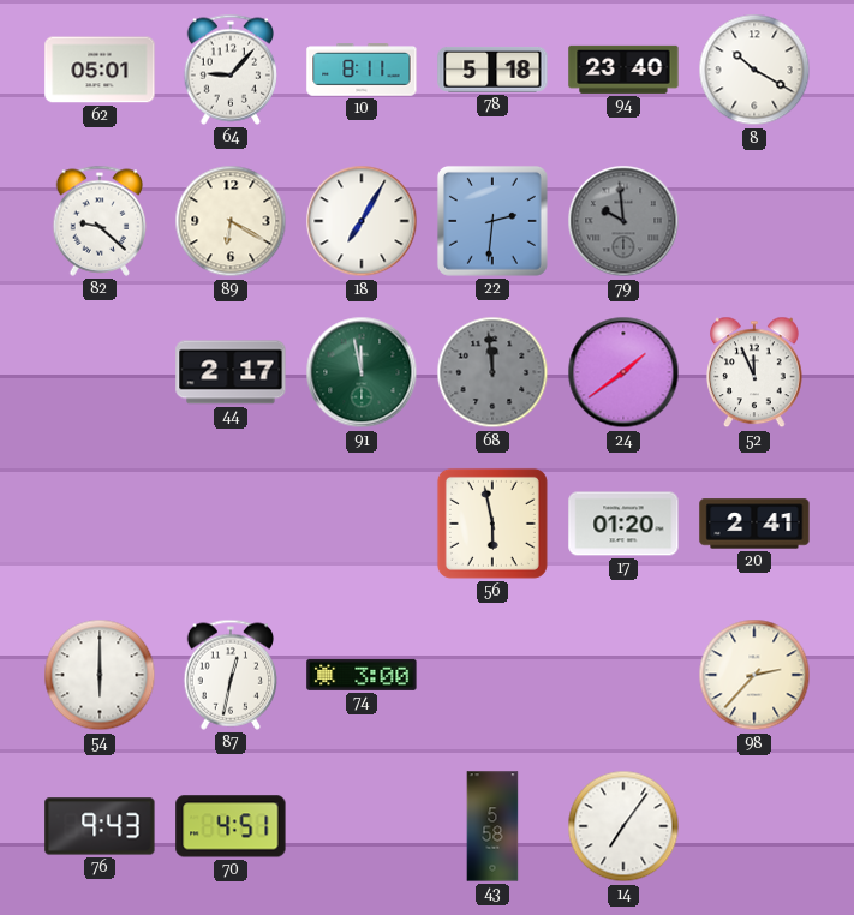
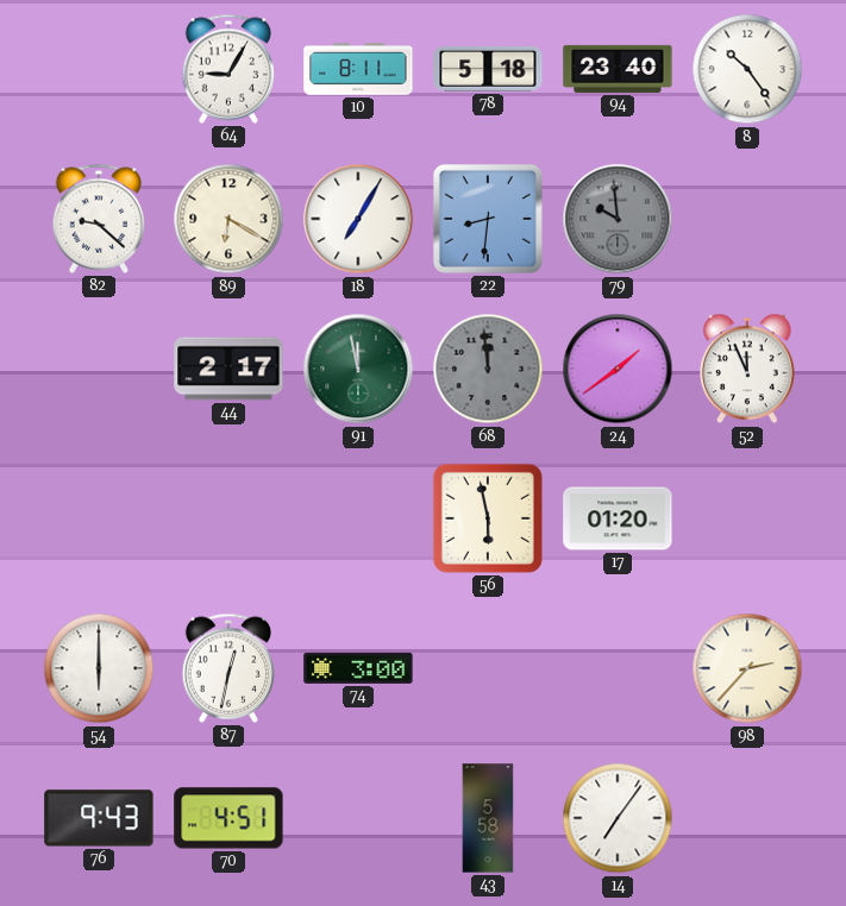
62: 05:01 -> none
64: 9:07 -> 9:05
8: 10:20 -> 10:24
22: 2:31 -> 8:31
20: 2:41 -> none
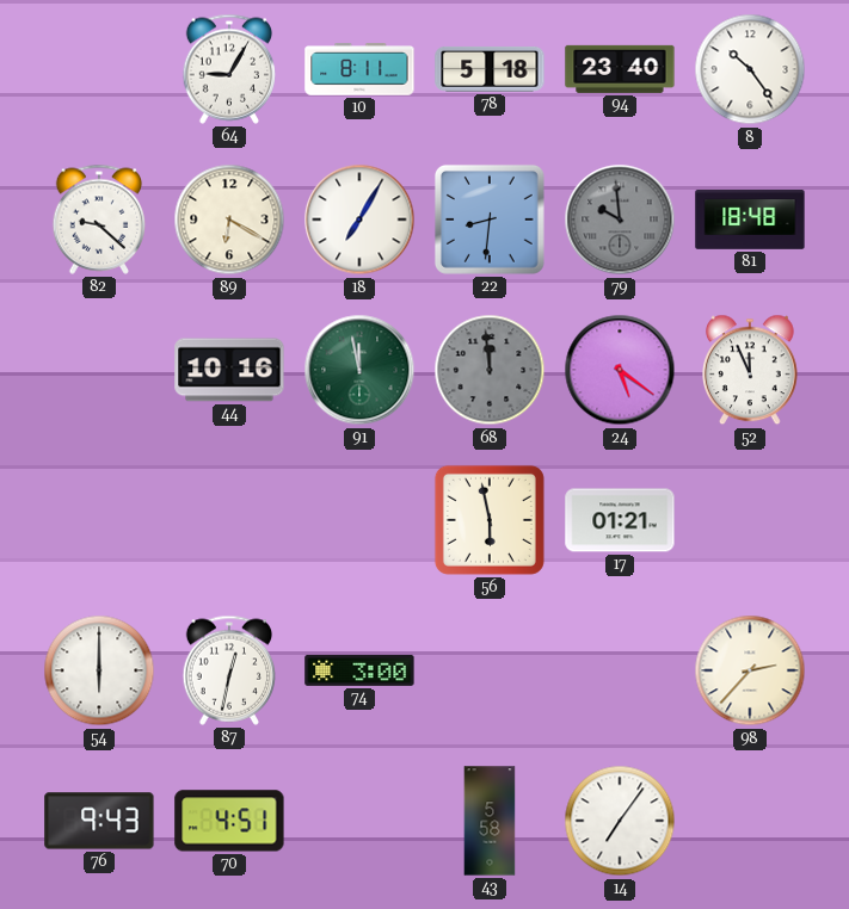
81: none -> 18:48
44: 2:17 -> 10:16
24: 1:39 -> 5:21
17: 01:20 -> 01:21
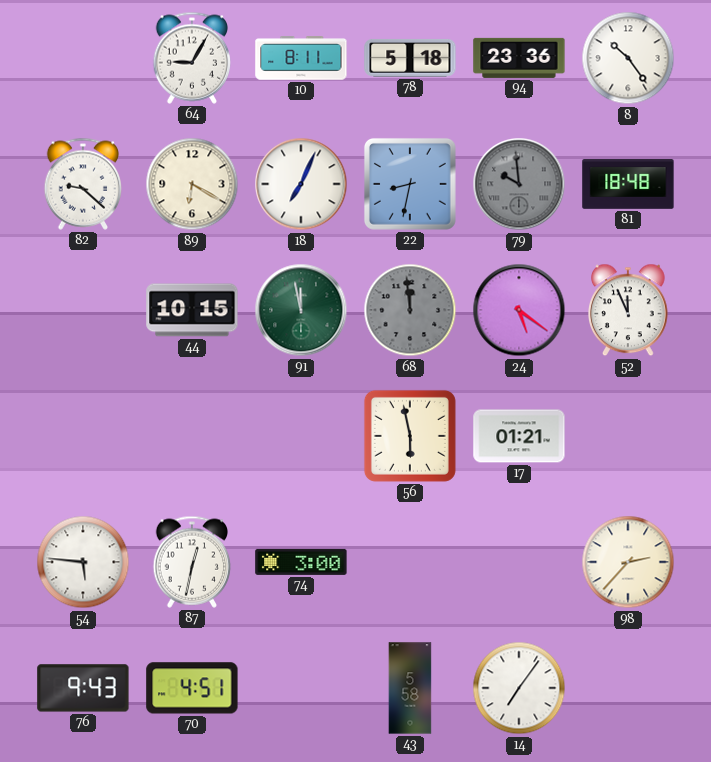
94: 23:40 -> 23:36
18: 7:05 -> 7:04
22: 8:31 -> 8:32
44: 10:16 -> 10:15
54: 6:00 -> 5:46
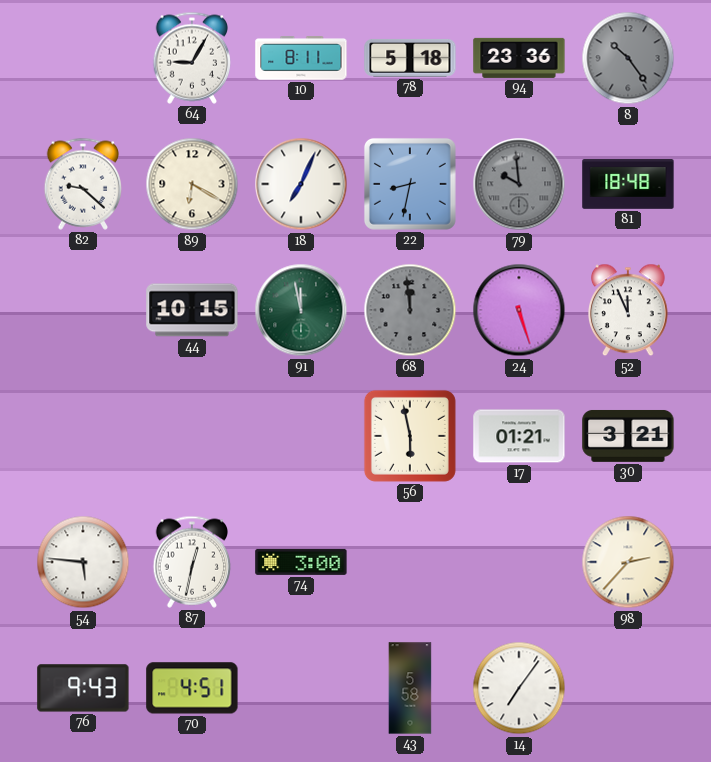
8 dial: white -> grey
24: 5:21 -> 5:27
30: none -> 3:21
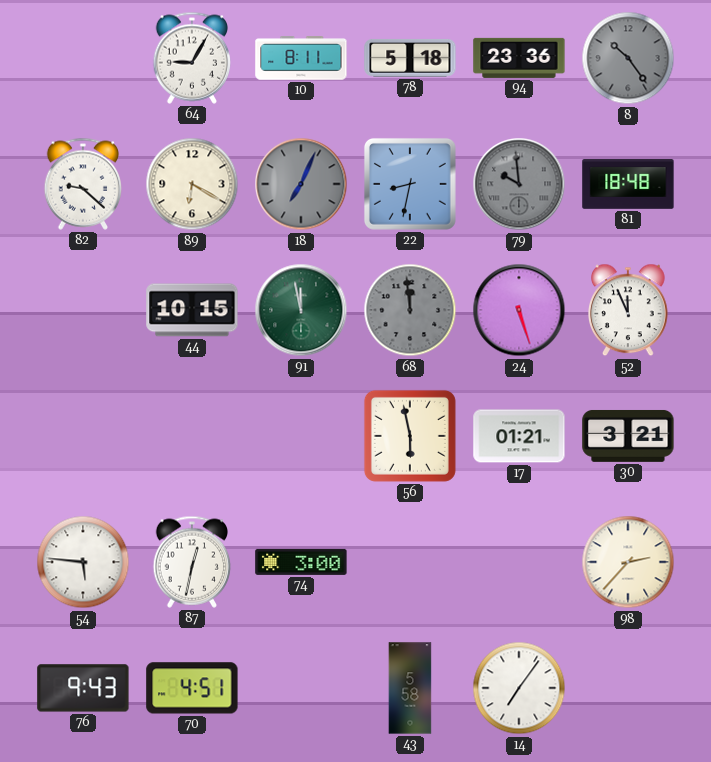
18 dial: white -> grey
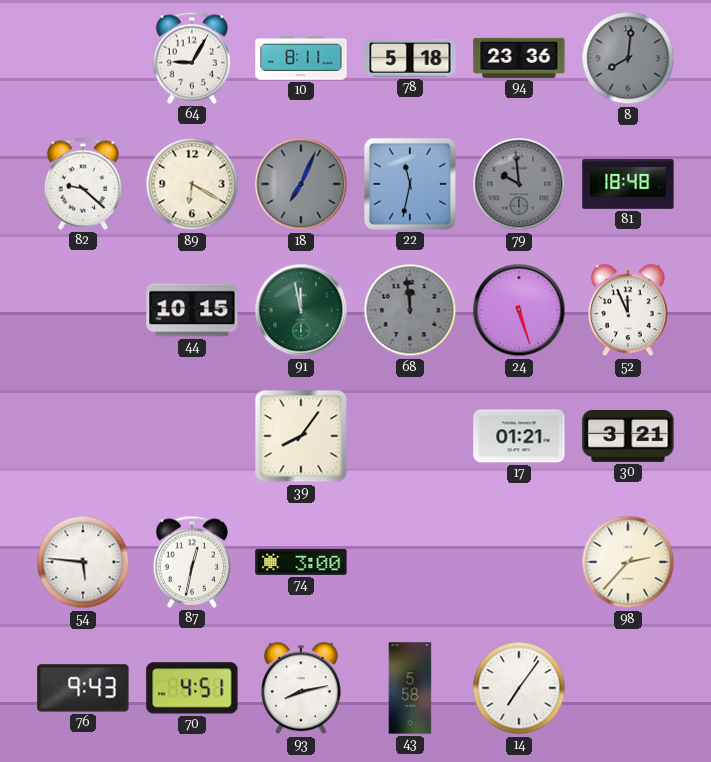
8: 10:24 -> 8:01
22: 8:32 -> 11:32
39: none -> 8:06
56: 5:58 -> none
93: none -> 8:13
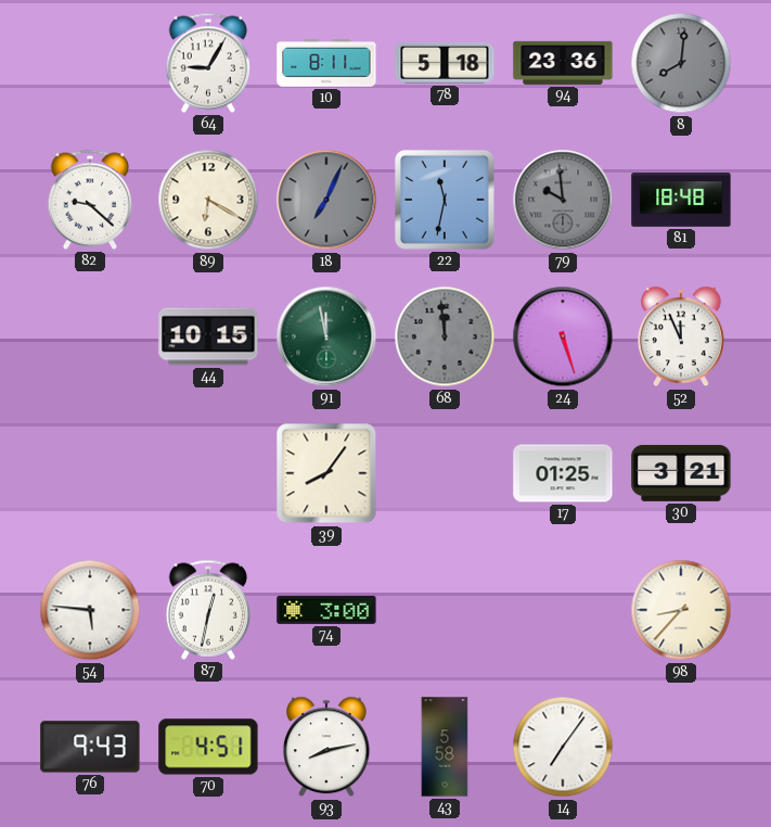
17: 01:21 -> 01:25
98: 2:37 -> 8:37
